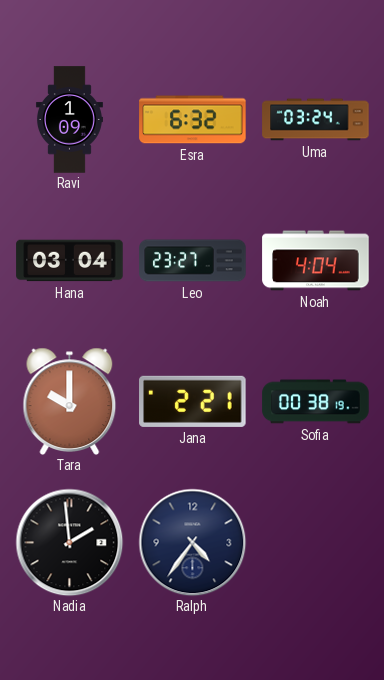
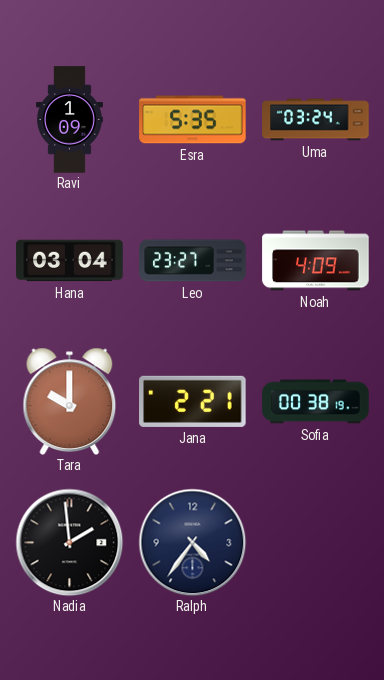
Esra: 6:32 -> 5:35
Noah: 4:04 -> 4:09
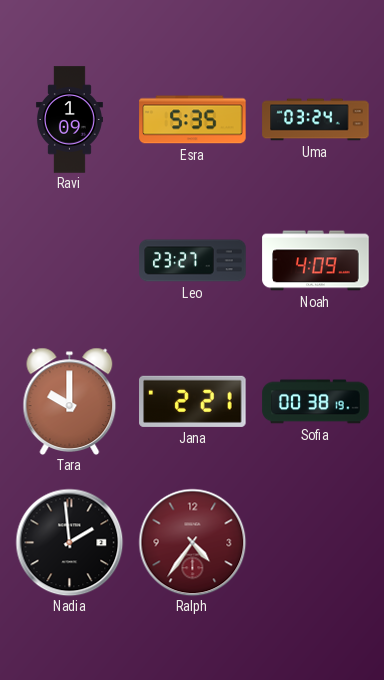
Hana: 03:04 -> none
Ralph dial: navy -> burgundy
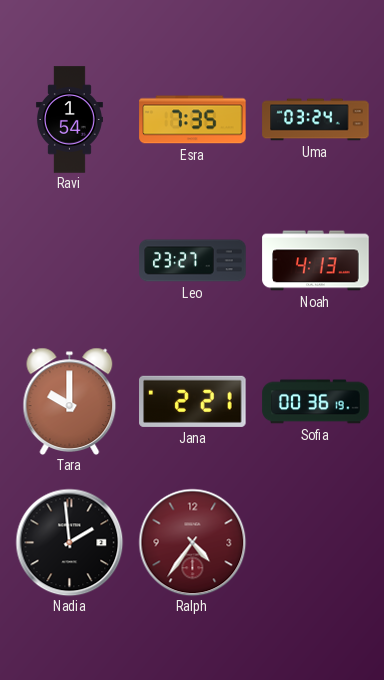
Ravi: 1:09 -> 1:54
Esra: 5:35 -> 7:35
Noah: 4:09 -> 4:13
Sofia: 00:38 -> 00:36
